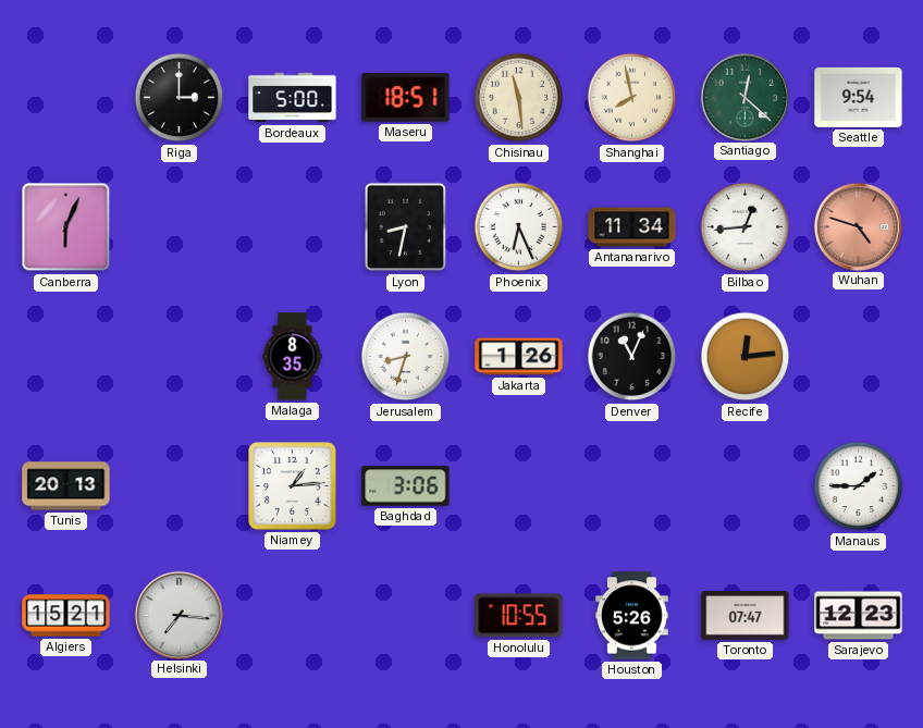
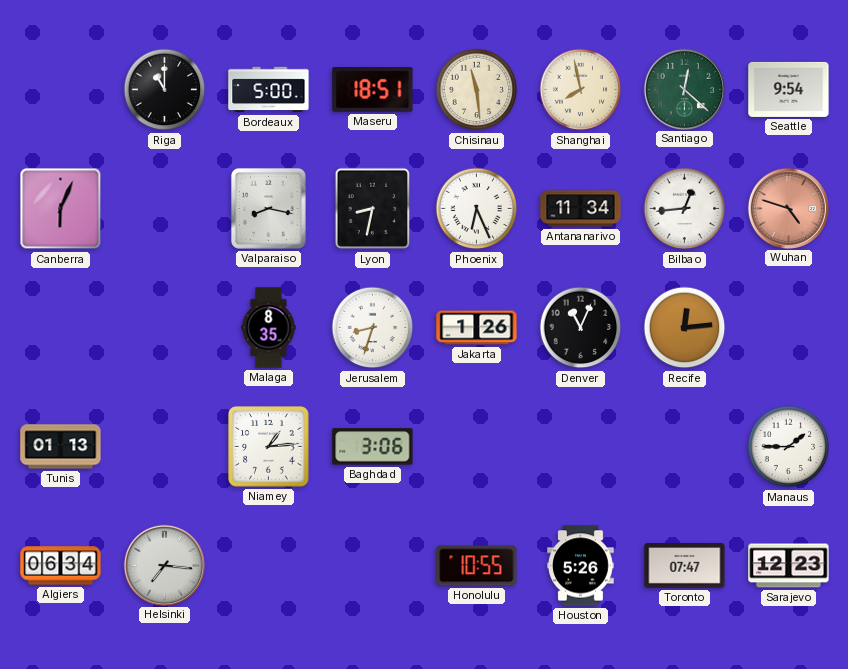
Riga: 3:00 -> 11:00
Valparaiso: none -> 8:17
Tunis: 20:13 -> 01:13
Algiers: 15:21 -> 06:34
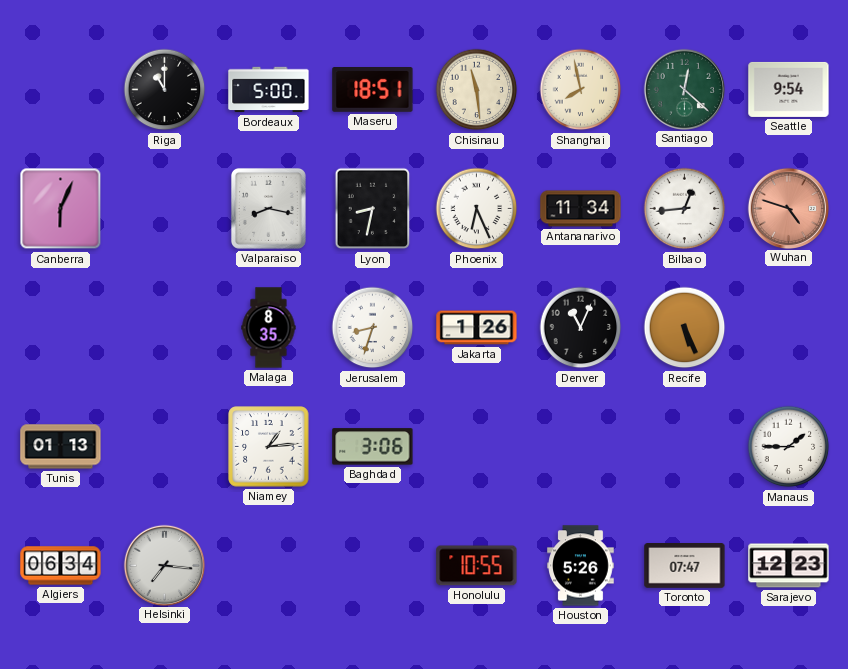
Recife: 12:14 -> 5:26
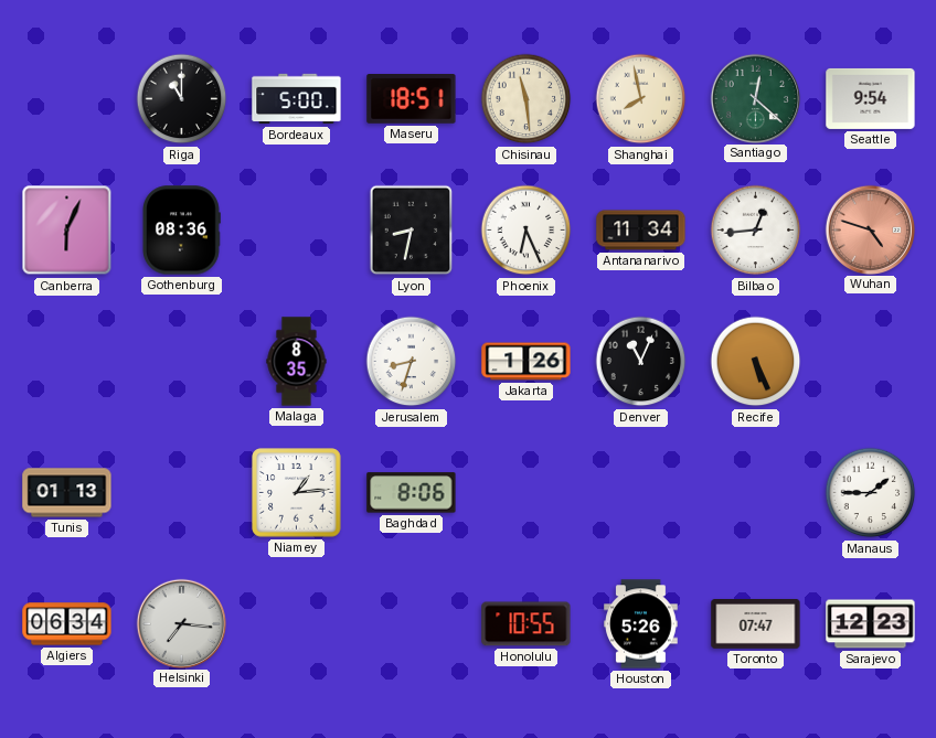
Gothenburg: none -> 08:36
Valparaiso: 8:17 -> none
Baghdad: 3:06 -> 8:06
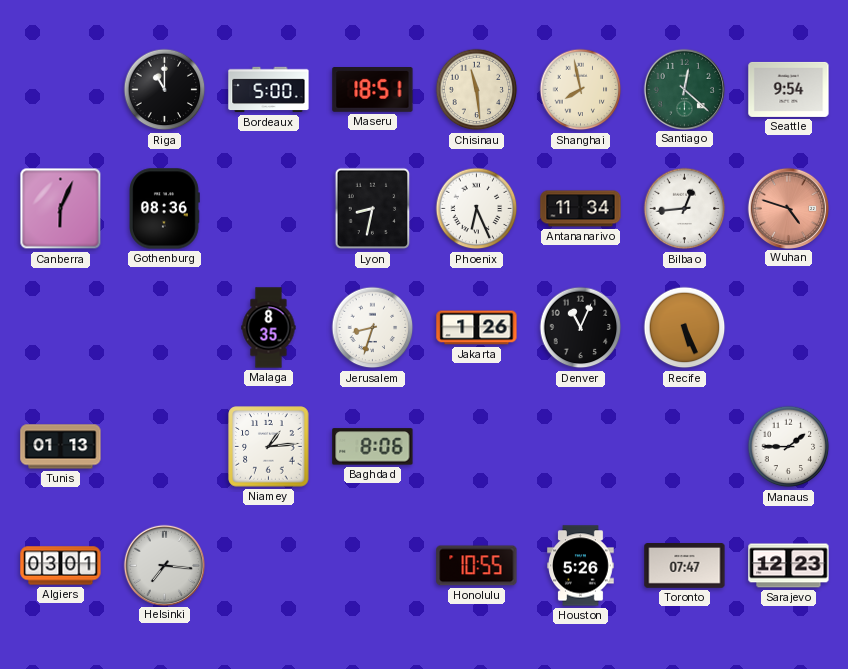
Algiers: 06:34 -> 03:01
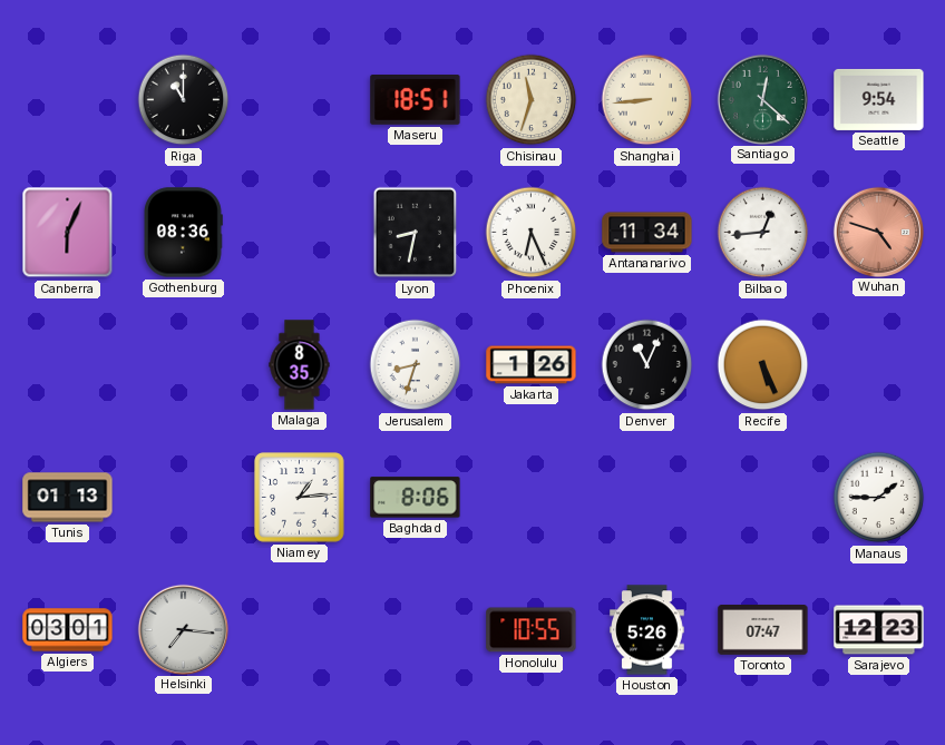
Bordeaux: 5:00 -> none
Chisinau: 11:29 -> 11:33
Shanghai: 7:58 -> 8:44
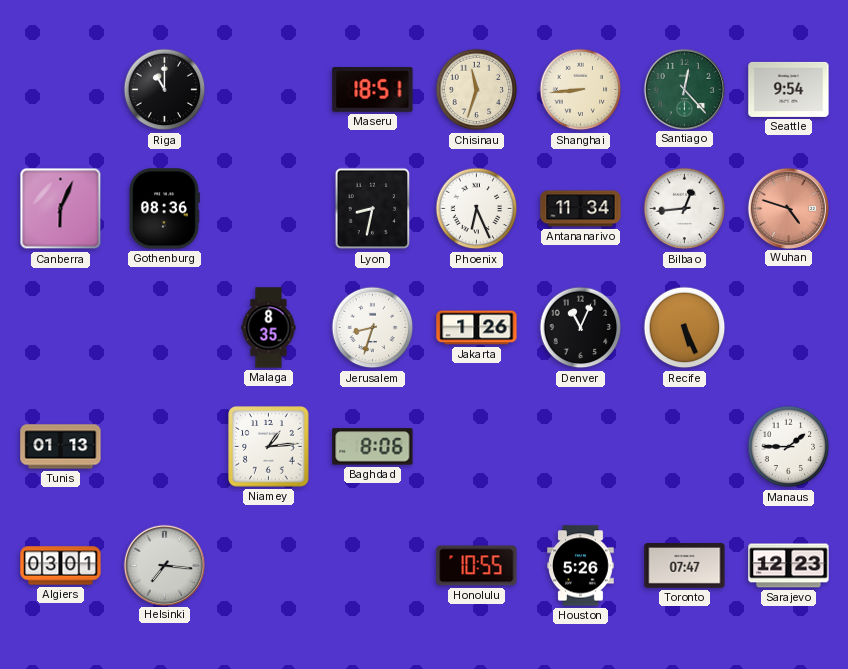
Santiago: 12:22 -> 12:23
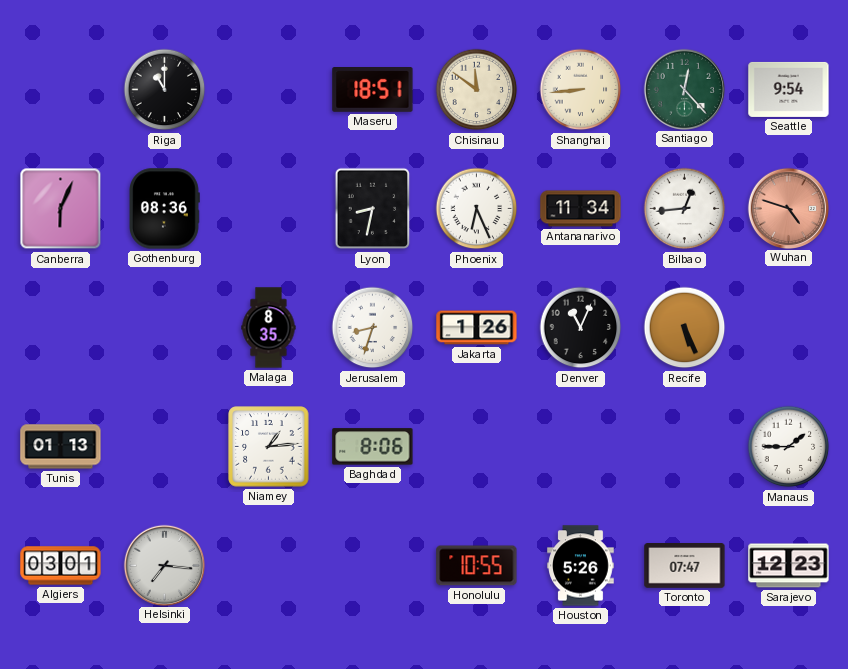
Chisinau: 11:33 -> 11:51
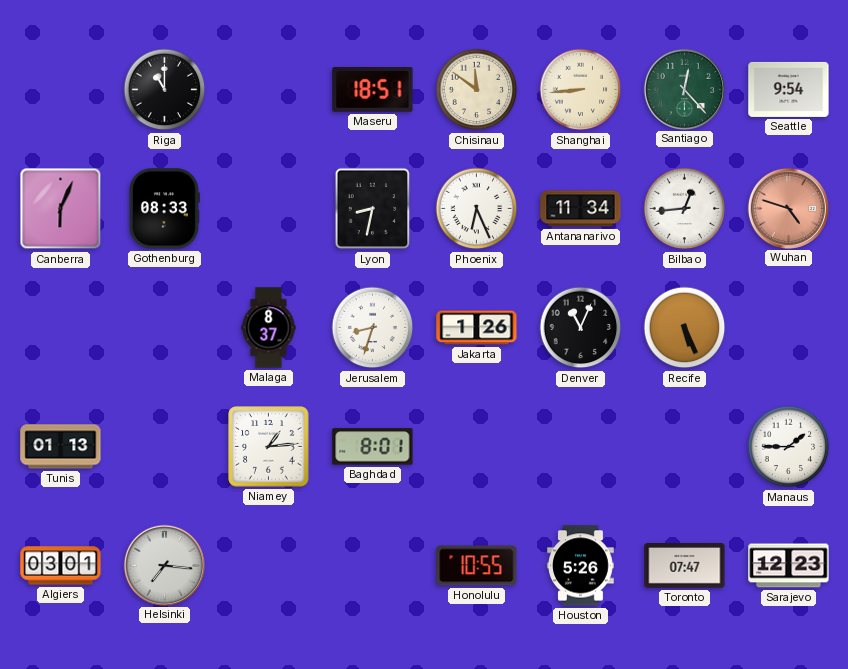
Gothenburg: 08:36 -> 08:33
Malaga: 8:35 -> 8:37
Baghdad: 8:06 -> 8:01
